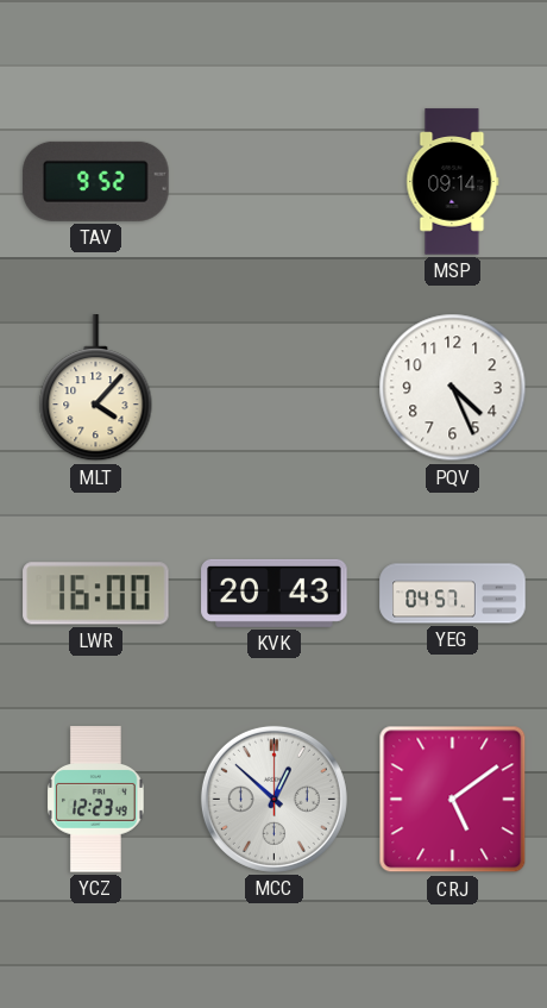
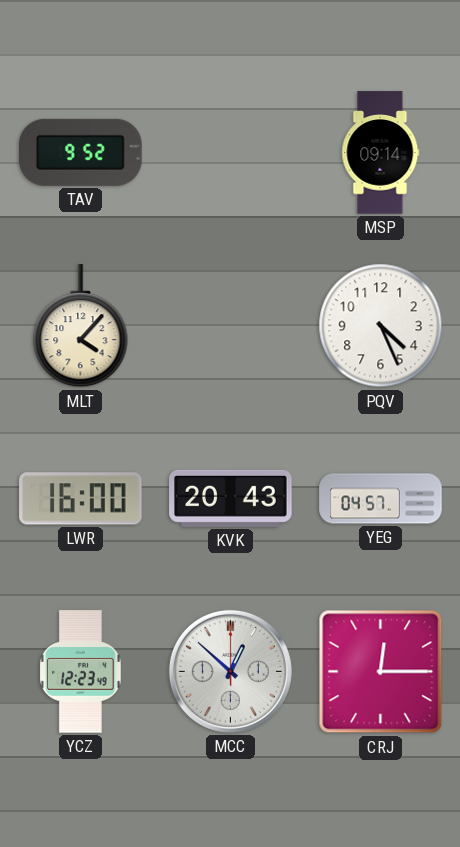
CRJ: 5:09 -> 12:15
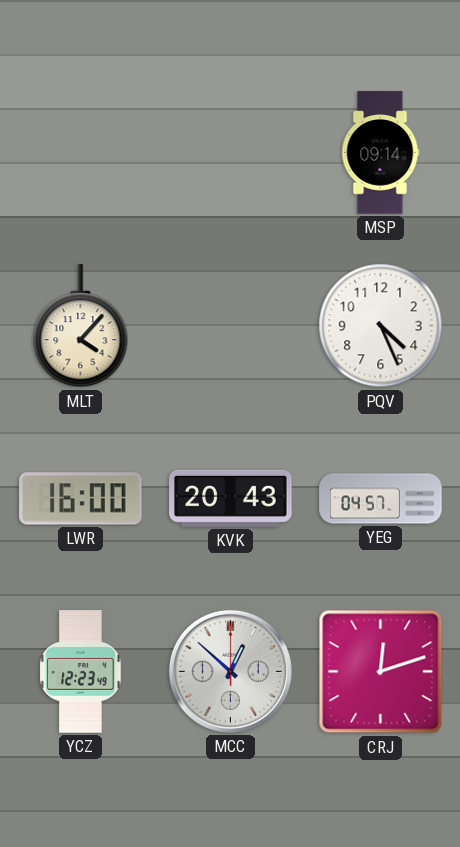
TAV: 9:52 -> none
CRJ: 12:15 -> 12:12
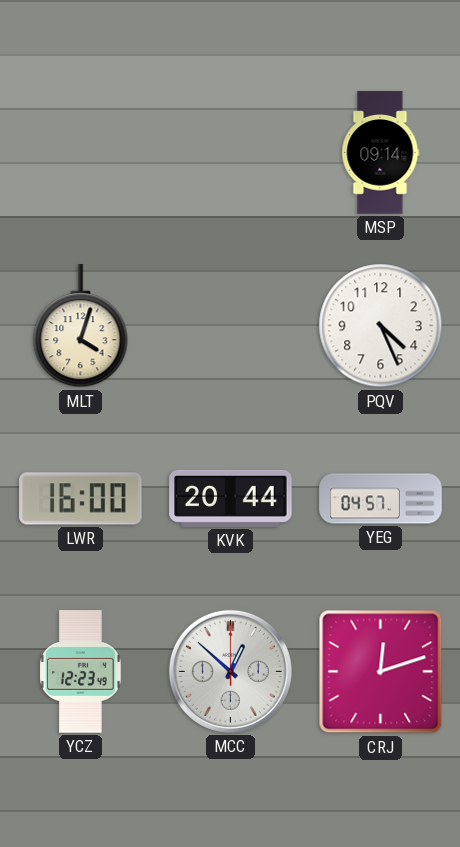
MLT: 4:07 -> 4:03
KVK: 20:43 -> 20:44
